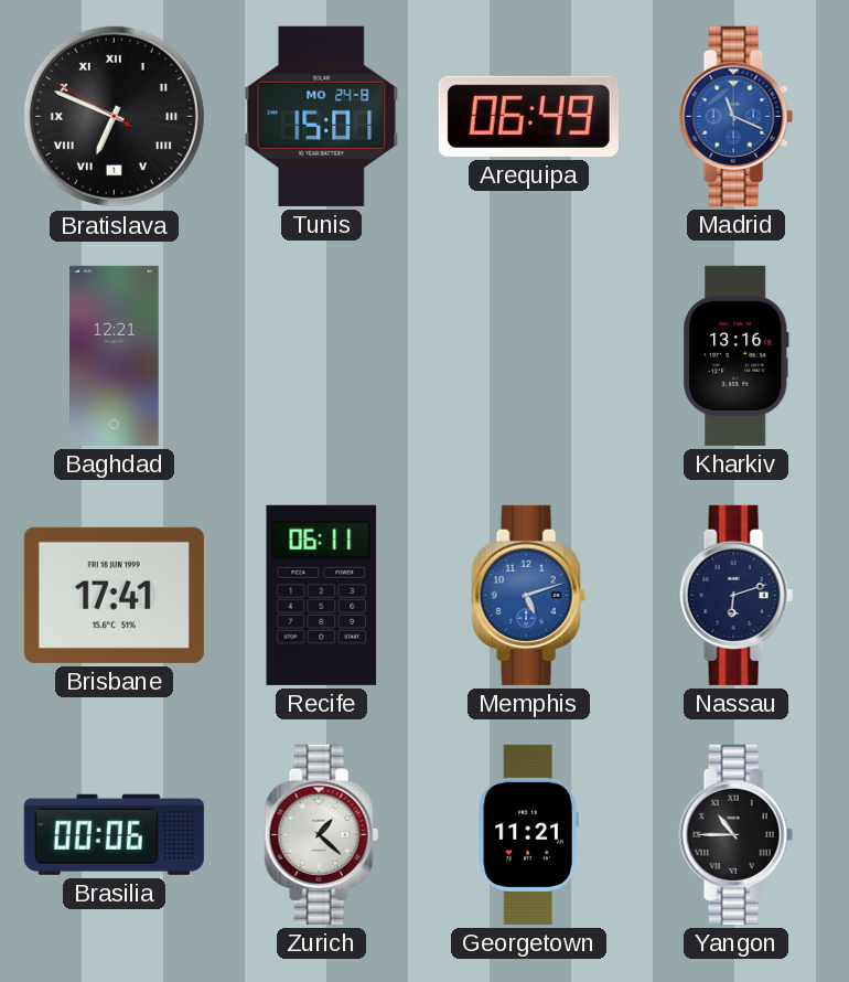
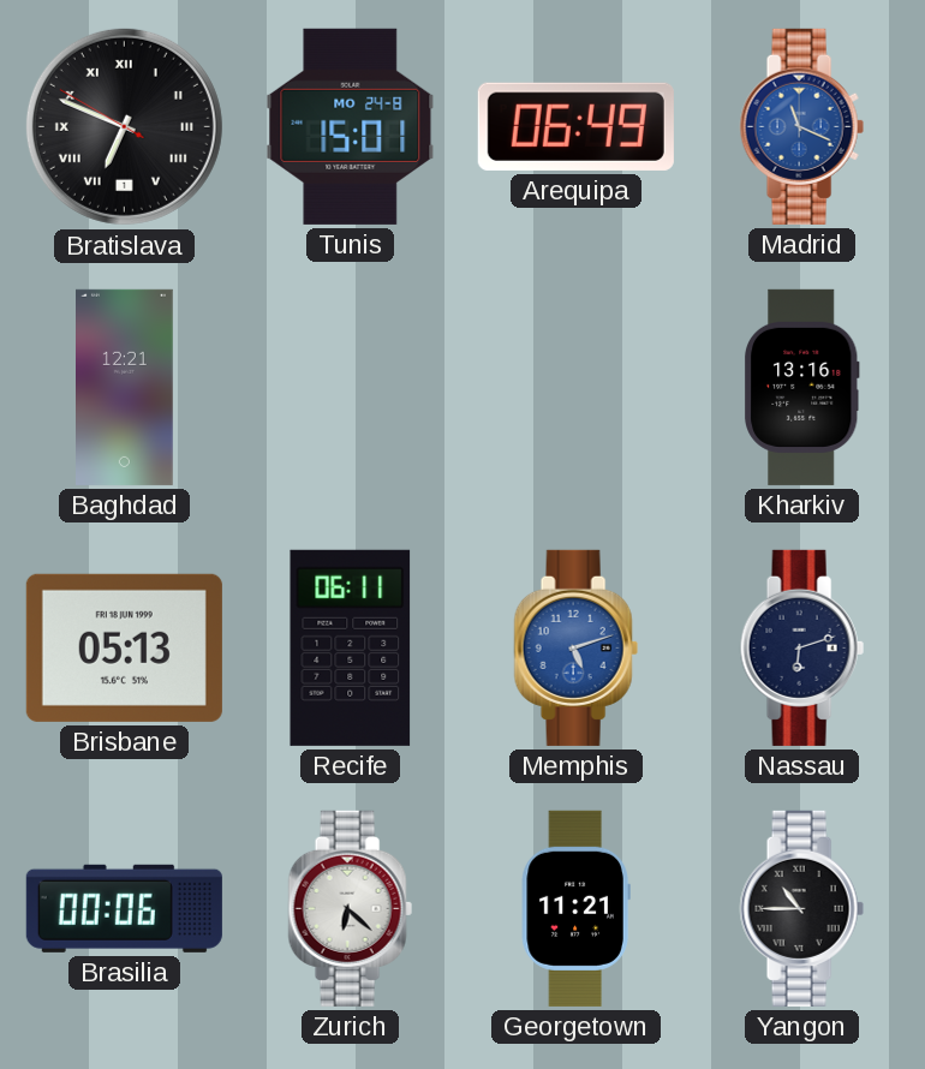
Brisbane: 17:41 -> 05:13
Zurich: 1:22 -> 6:22
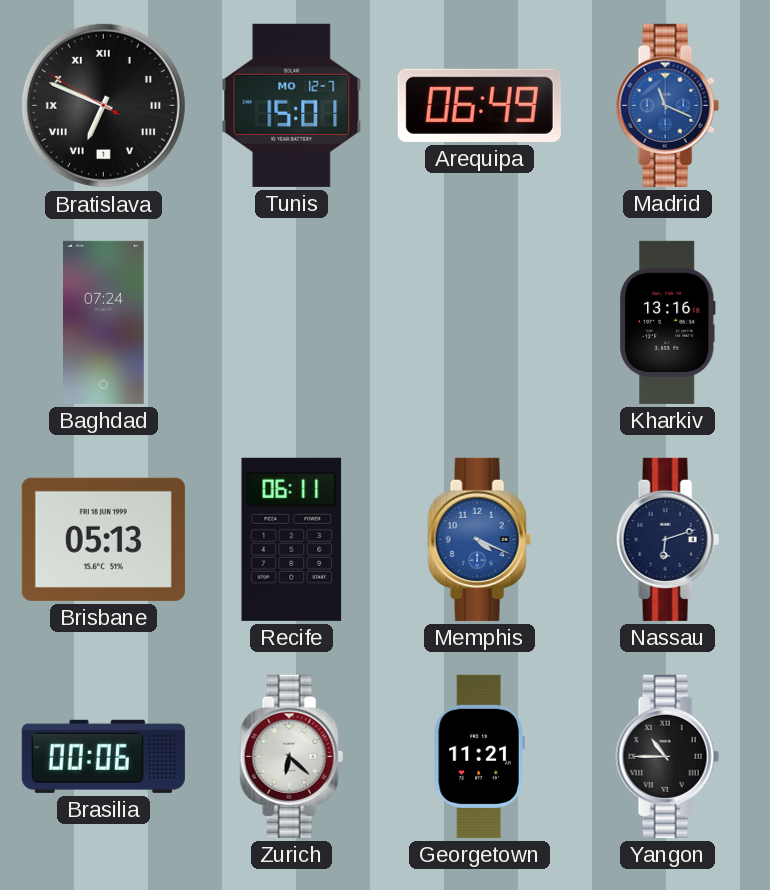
Tunis date: MO 24-8 -> MO 12-7
Baghdad: 12:21 -> 07:24
Memphis: 5:12 -> 4:19
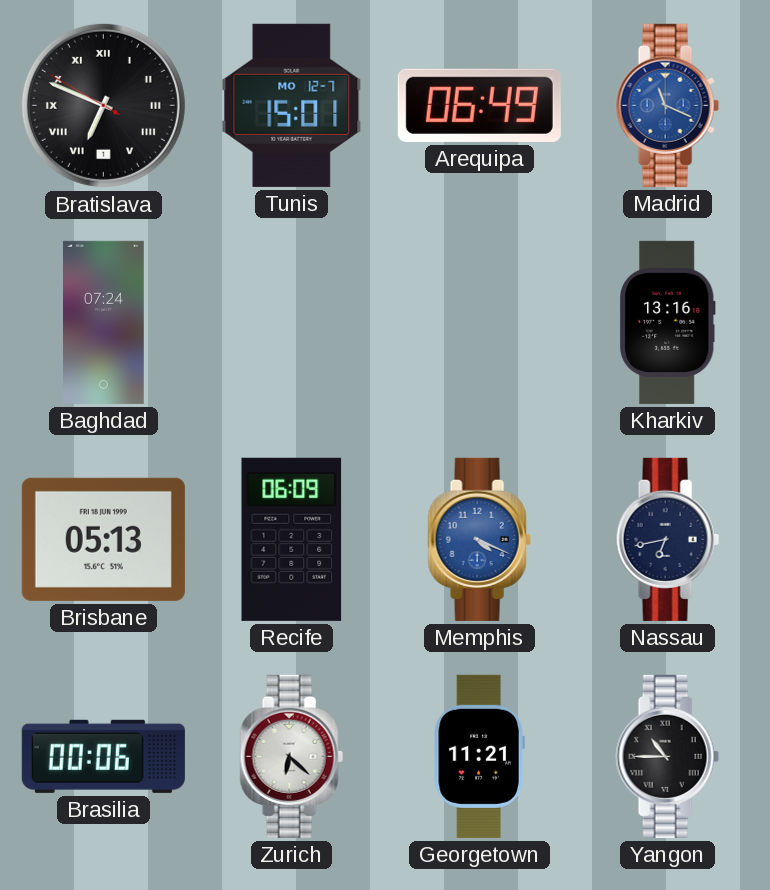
Recife: 06:11 -> 06:09
Nassau: 6:12 -> 6:43
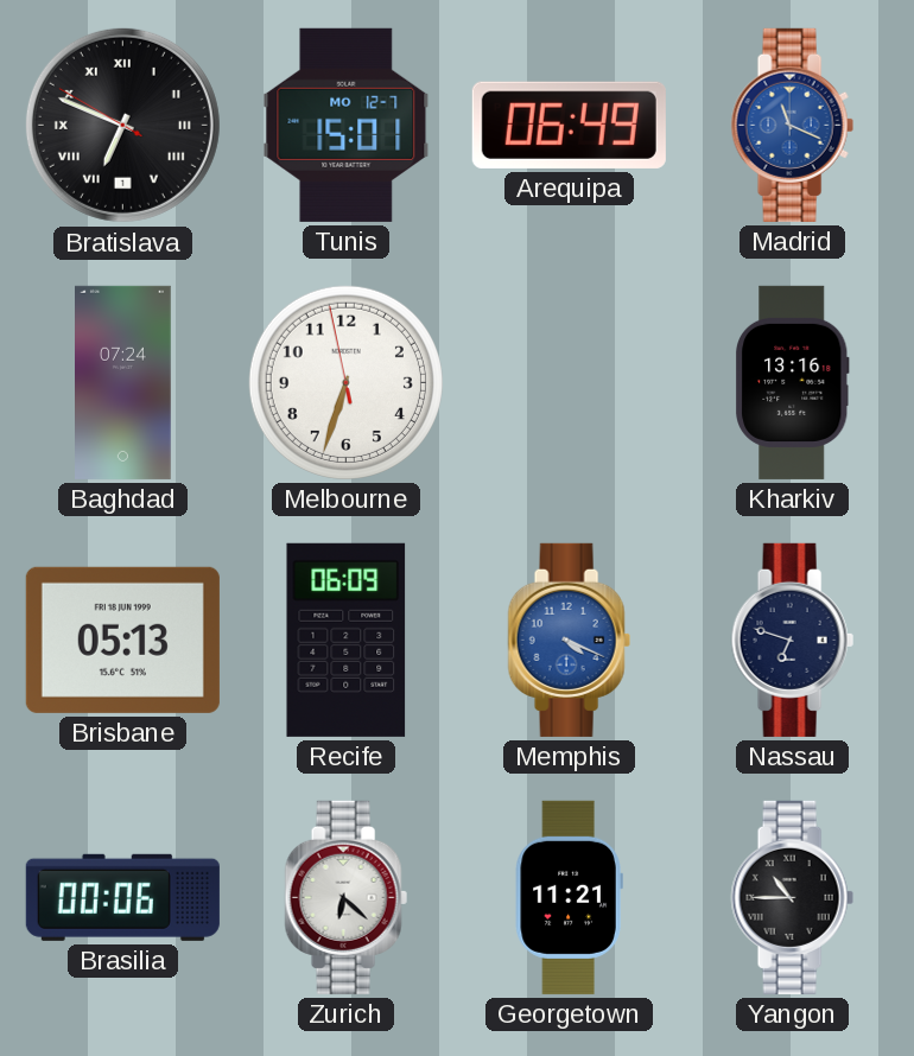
Melbourne: none -> 6:32
Nassau: 6:43 -> 6:48
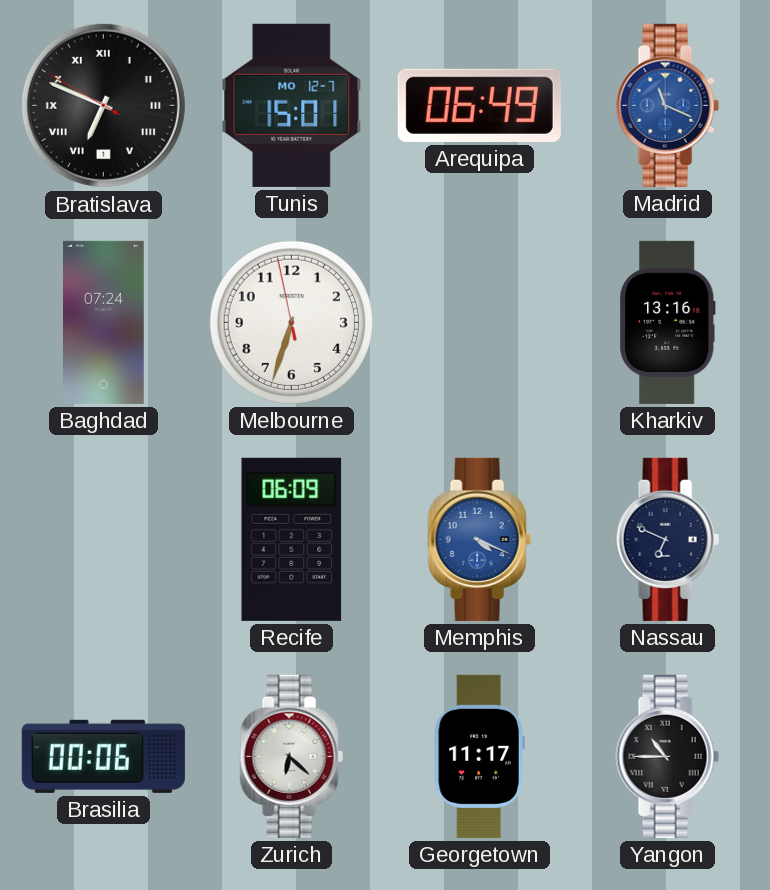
Brisbane: 05:13 -> none
Nassau: 6:48 -> 6:49
Georgetown: 11:21 -> 11:17
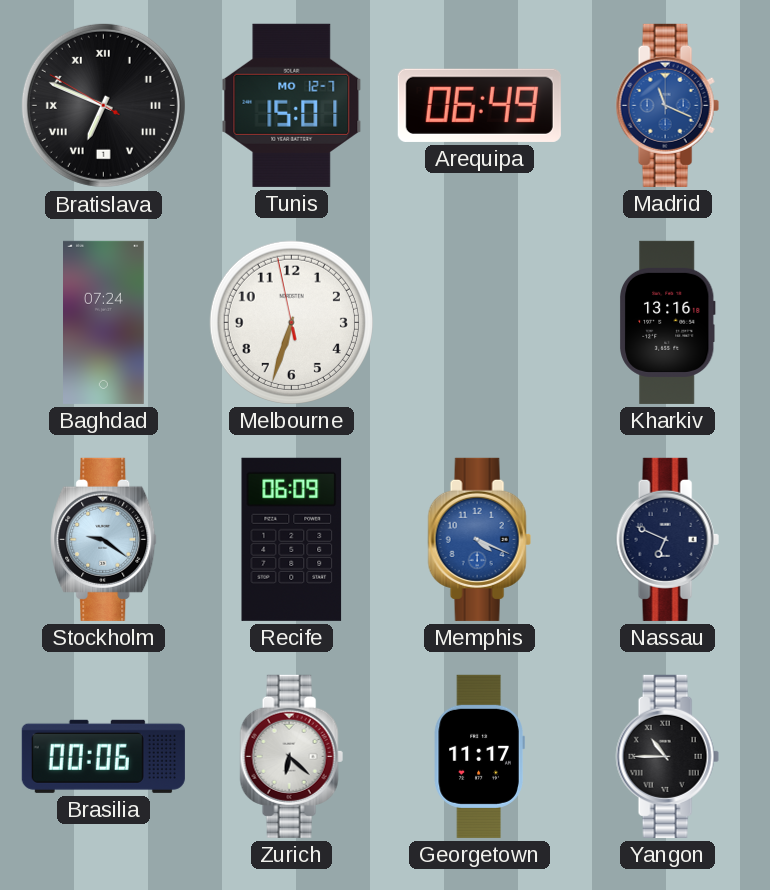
Stockholm: none -> 9:21
